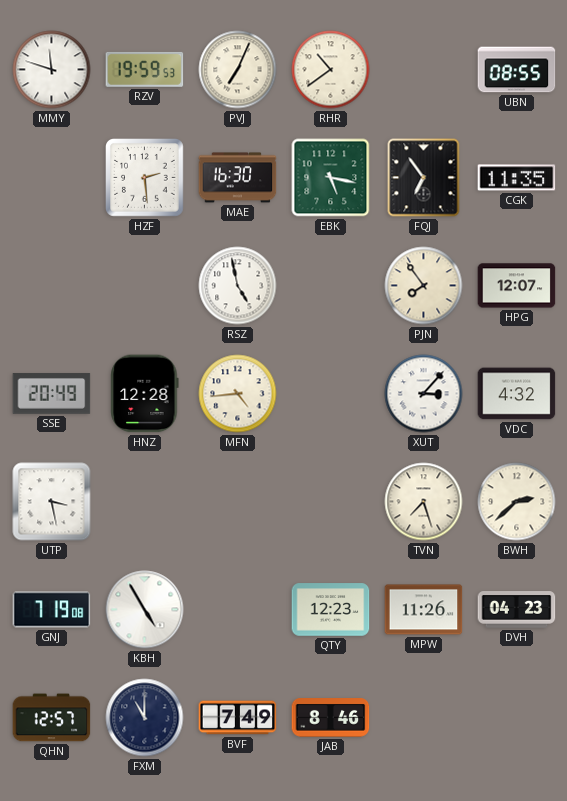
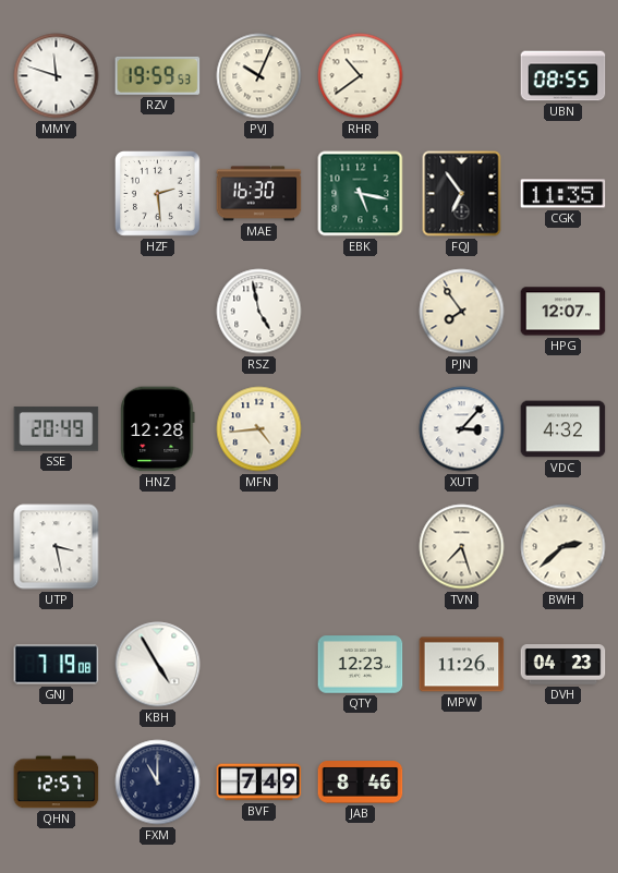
PVJ: 7:04 -> 10:04
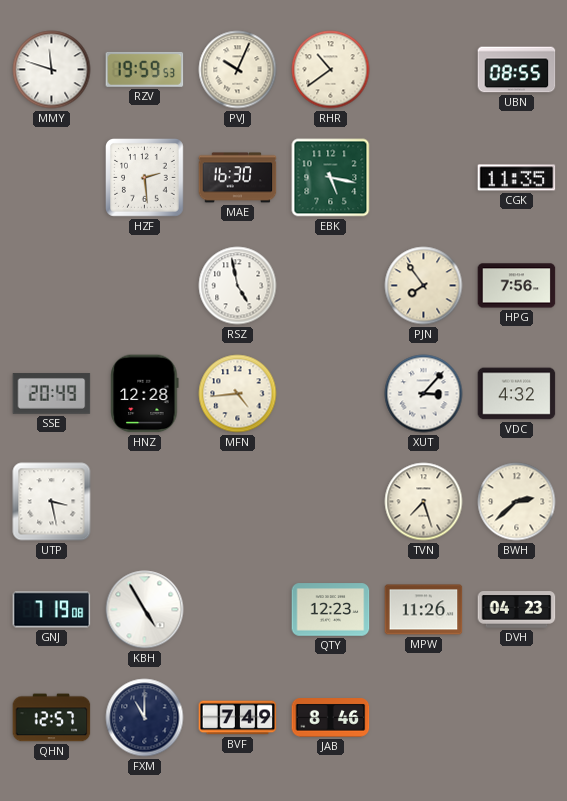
FQJ: 6:54 -> none
HPG: 12:07 -> 7:56
